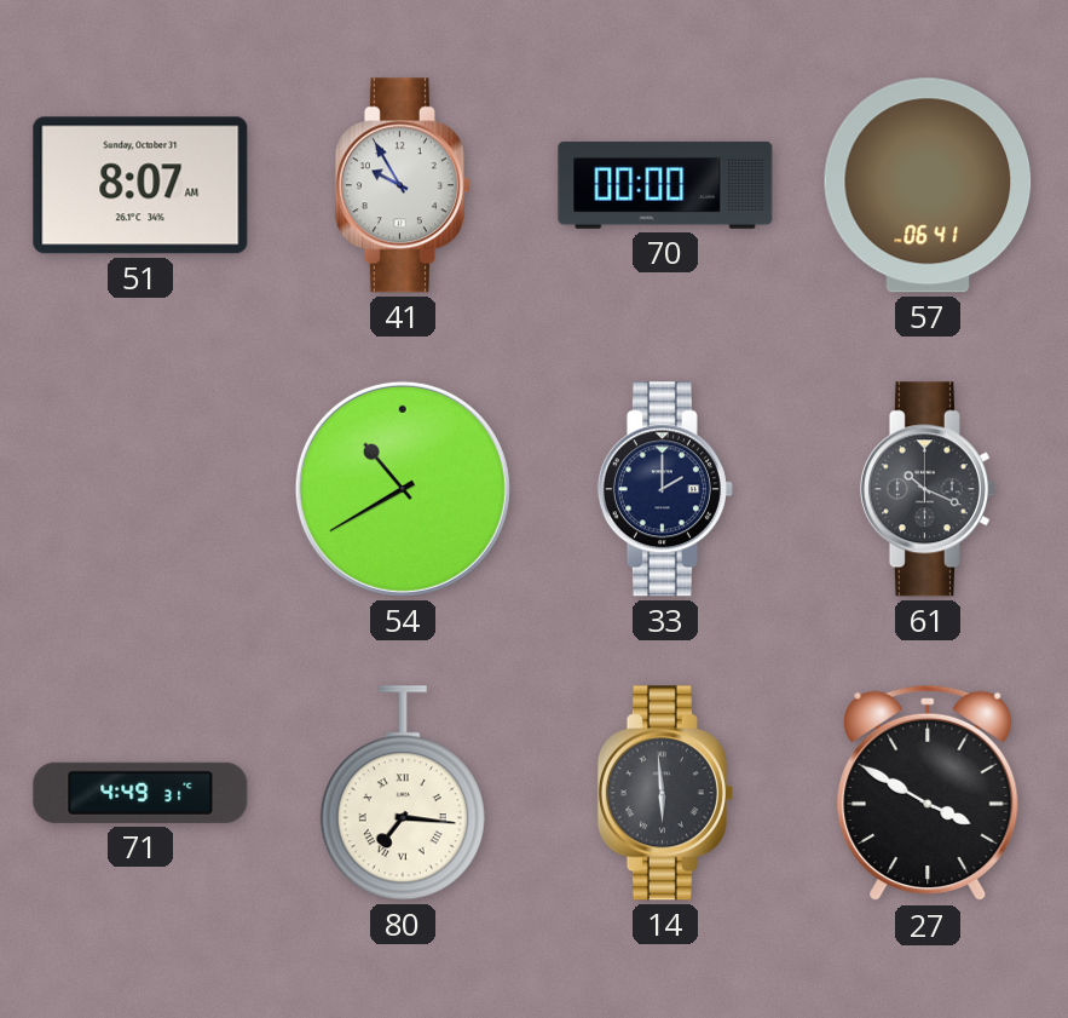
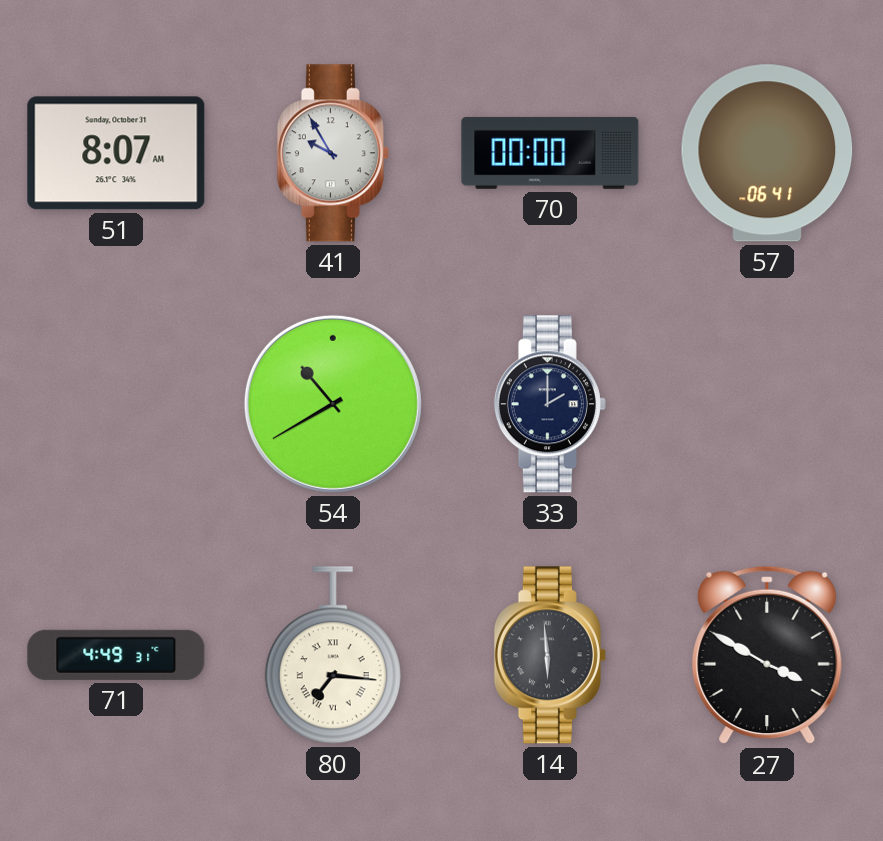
61: 10:19 -> none
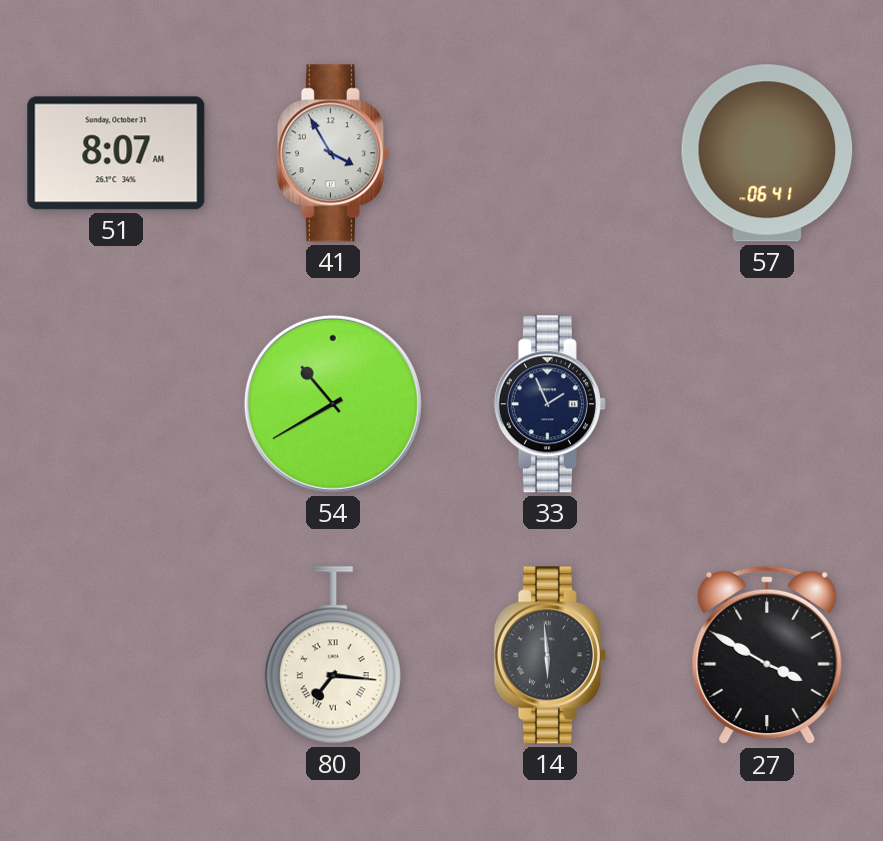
41: 9:55 -> 3:55
70: 00:00 -> none
33: 2:00 -> 1:56
71: 4:49 -> none
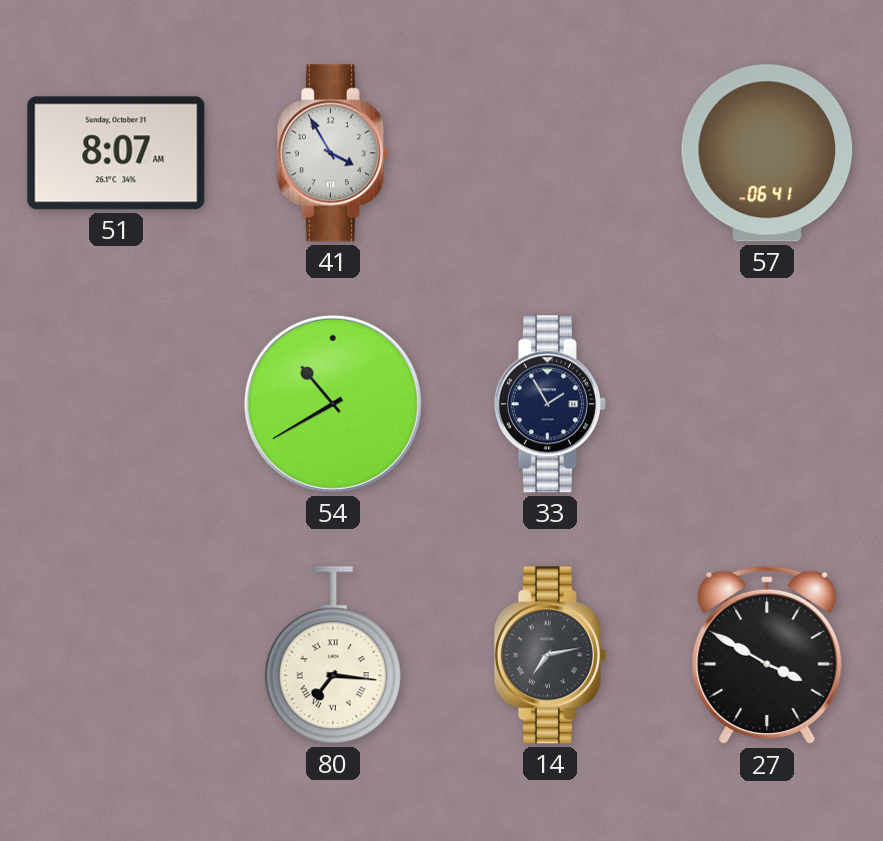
33: 1:56 -> 1:55
14: 5:59 -> 7:13
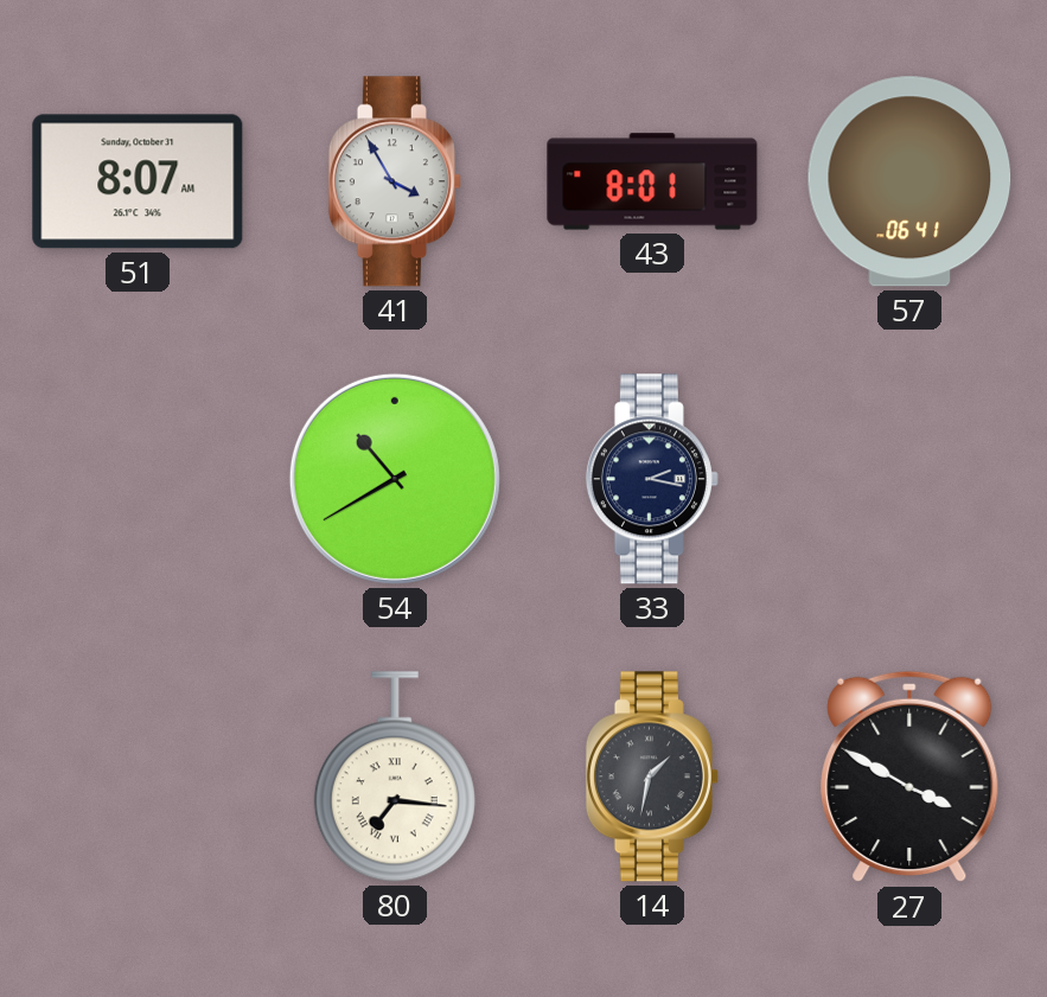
43: none -> 8:01
33: 1:55 -> 2:17
14: 7:13 -> 1:32
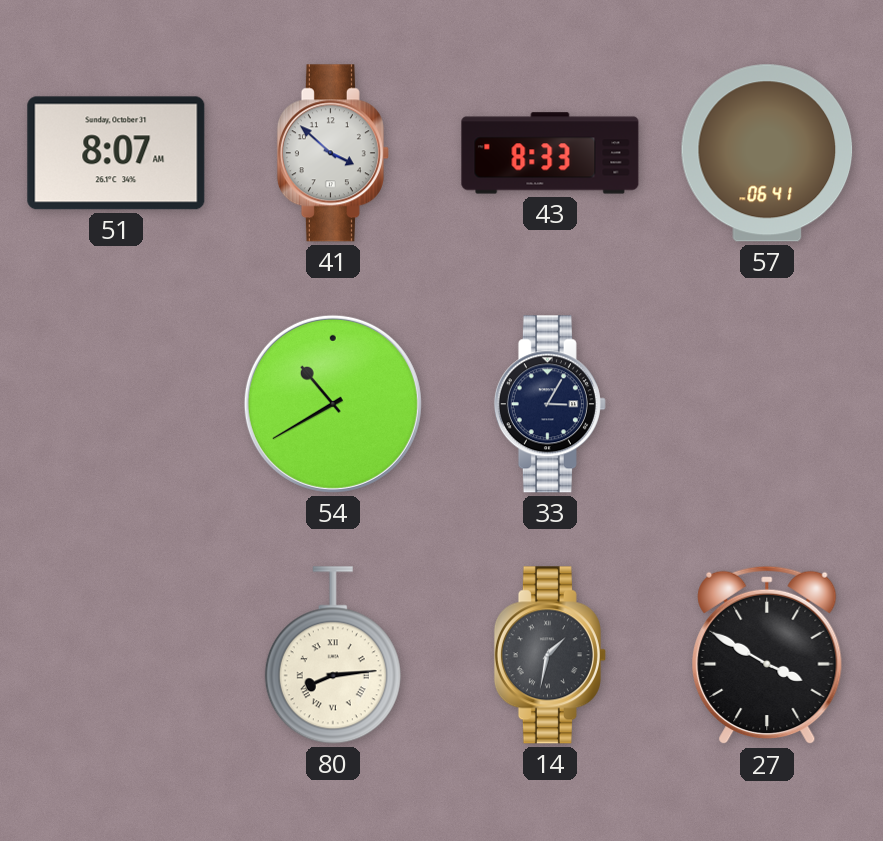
41: 3:55 -> 3:52
43: 8:01 -> 8:33
33: 2:17 -> 3:05
80: 7:16 -> 8:14
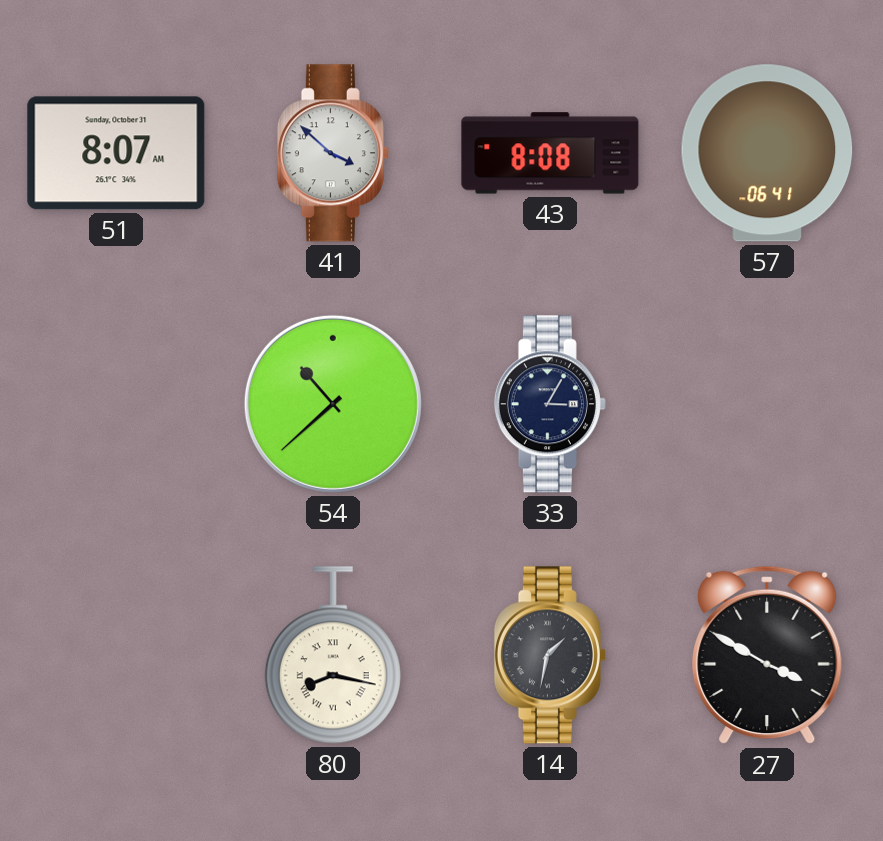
43: 8:33 -> 8:08
54: 10:40 -> 10:38
80: 8:14 -> 8:17
